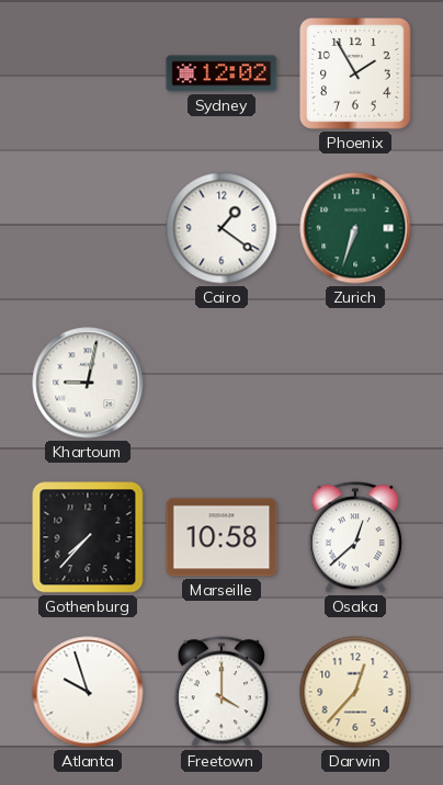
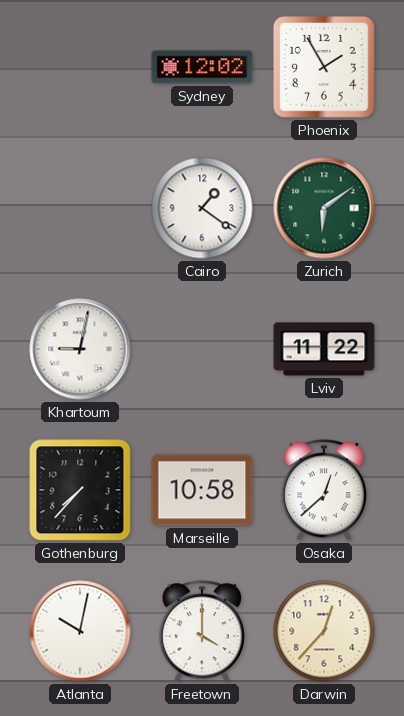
Zurich: 6:33 -> 6:09
Lviv: none -> 11:22
Atlanta: 9:57 -> 10:02
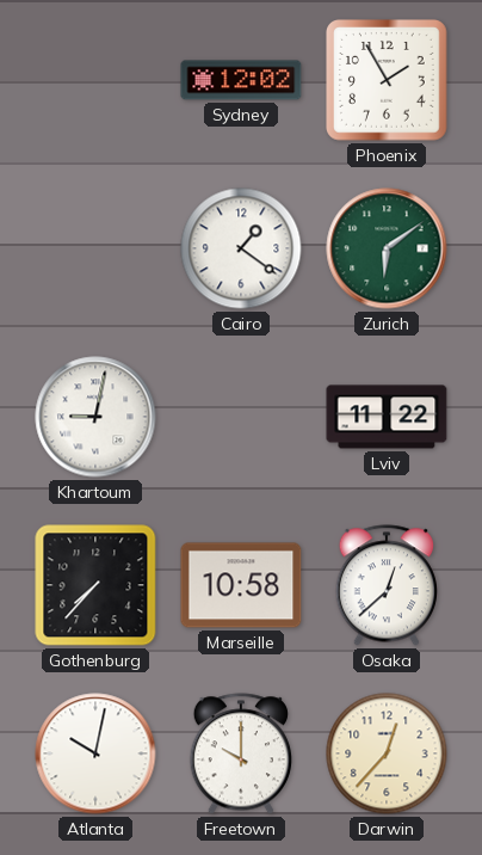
Freetown: 4:00 -> 10:00
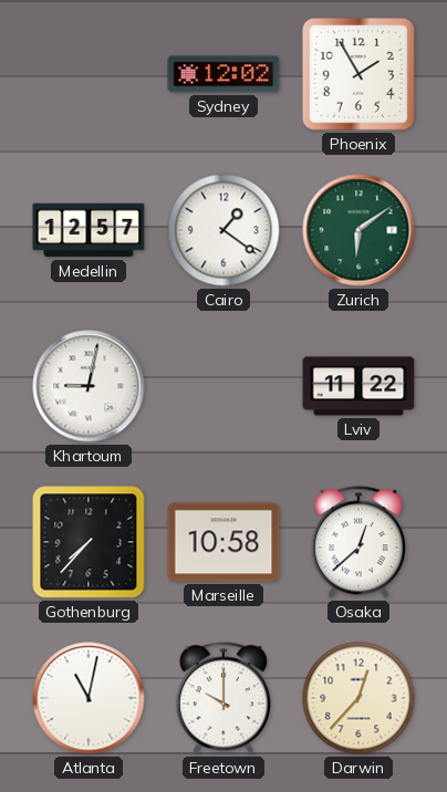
Medellin: none -> 12:57
Atlanta: 10:02 -> 11:02
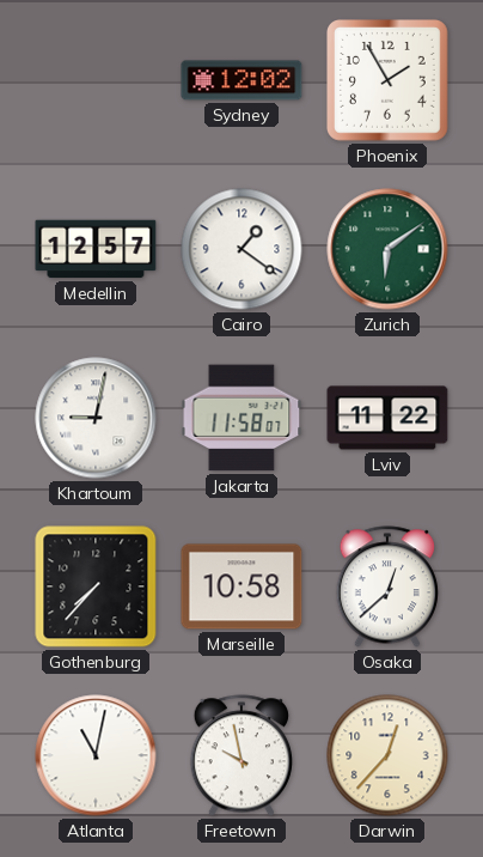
Jakarta: none -> 11:58
Freetown: 10:00 -> 9:58
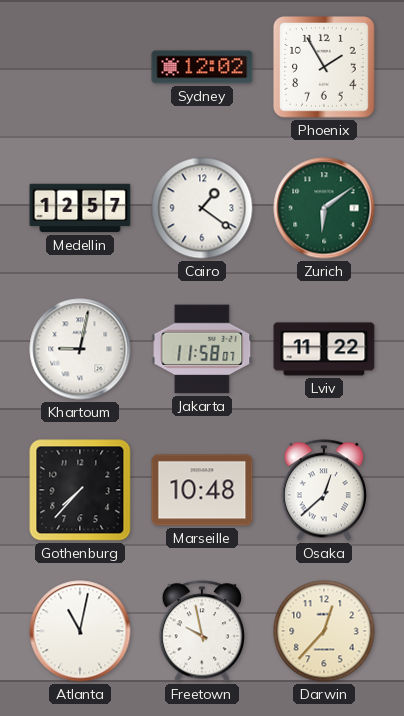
Marseille: 10:58 -> 10:48
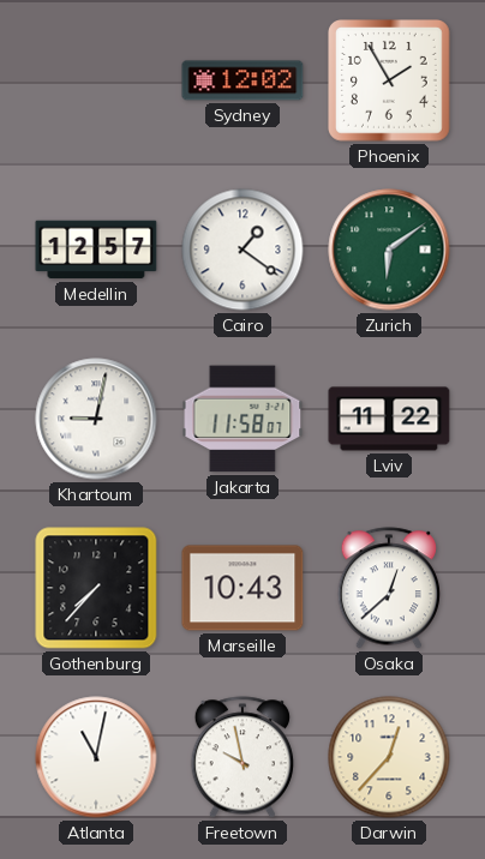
Marseille: 10:48 -> 10:43
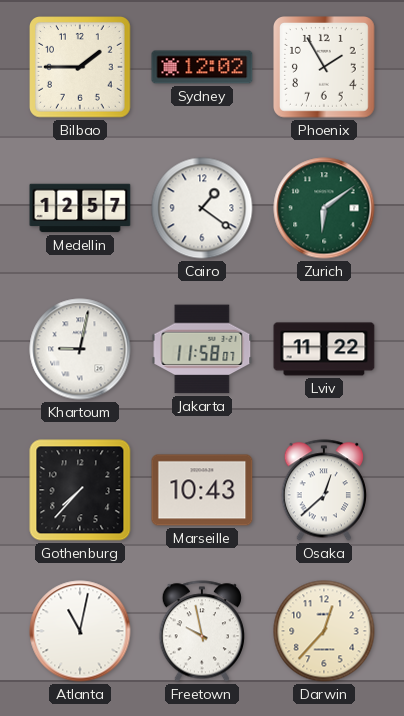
Bilbao: none -> 1:45
